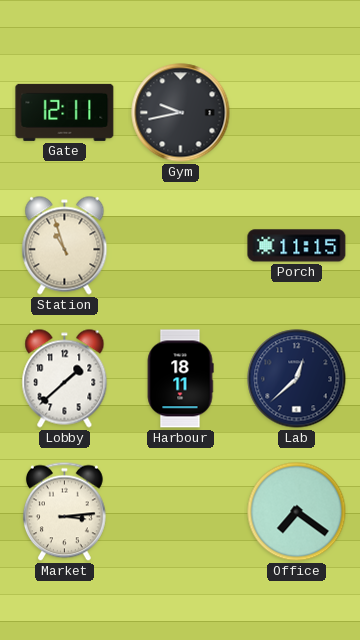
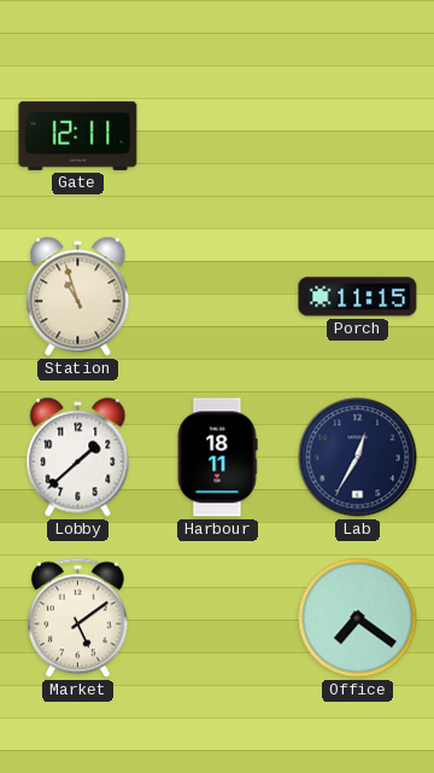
Gym: 9:43 -> none
Lab: 12:38 -> 12:35
Market: 3:14 -> 5:09
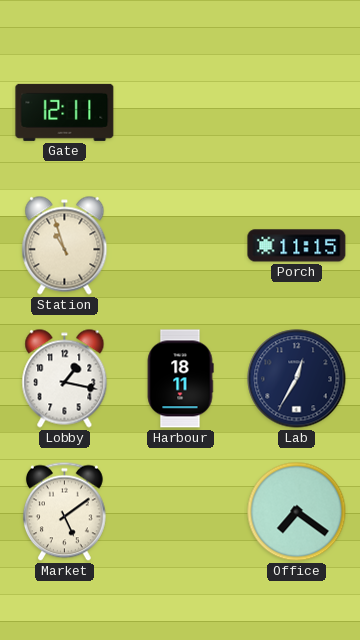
Lobby: 1:38 -> 1:17
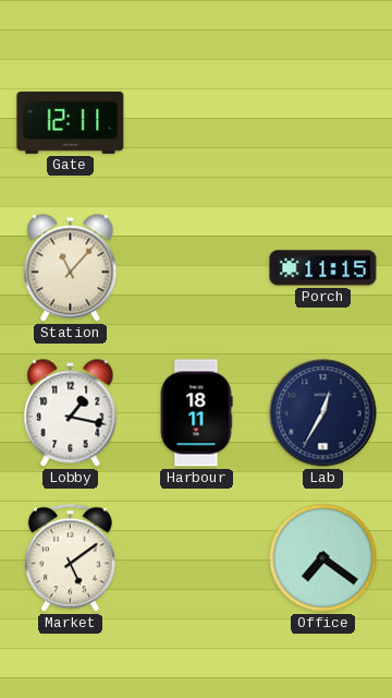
Station: 10:57 -> 11:07
